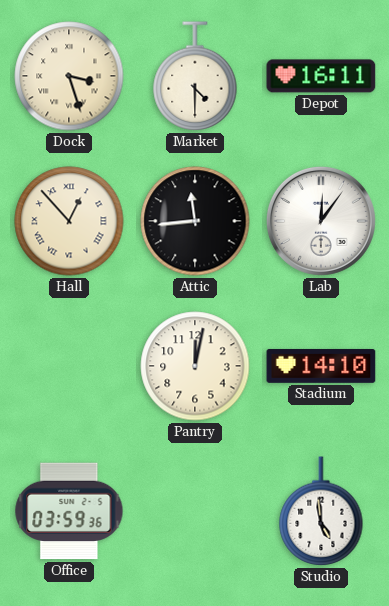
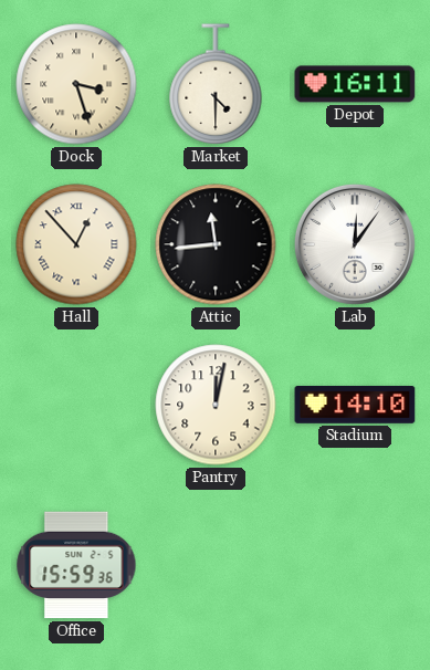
Office: 03:59 -> 15:59
Studio: 4:59 -> none
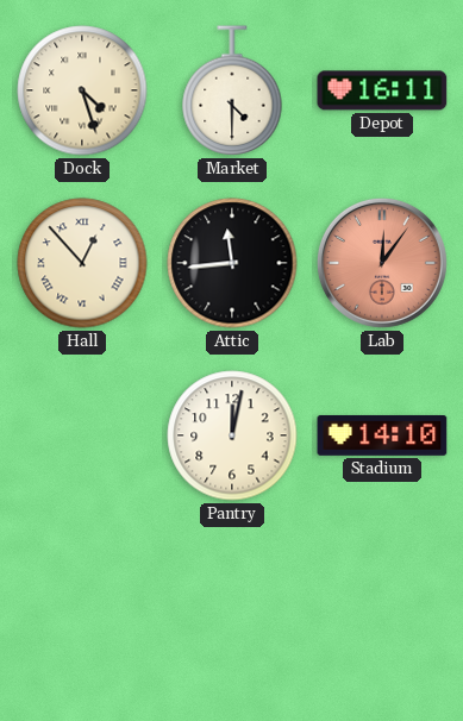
Dock: 3:27 -> 4:27
Lab dial: white -> salmon
Office: 15:59 -> none
